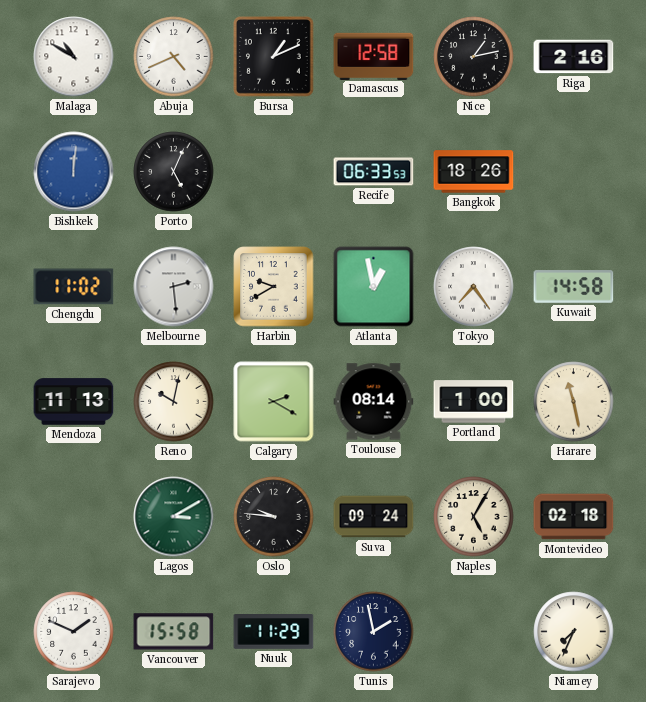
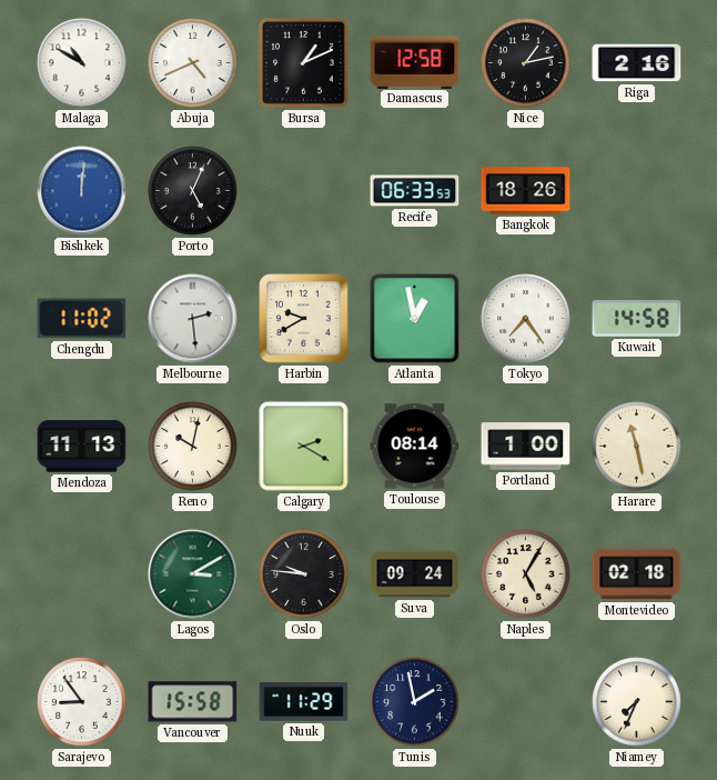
Sarajevo: 1:49 -> 8:54
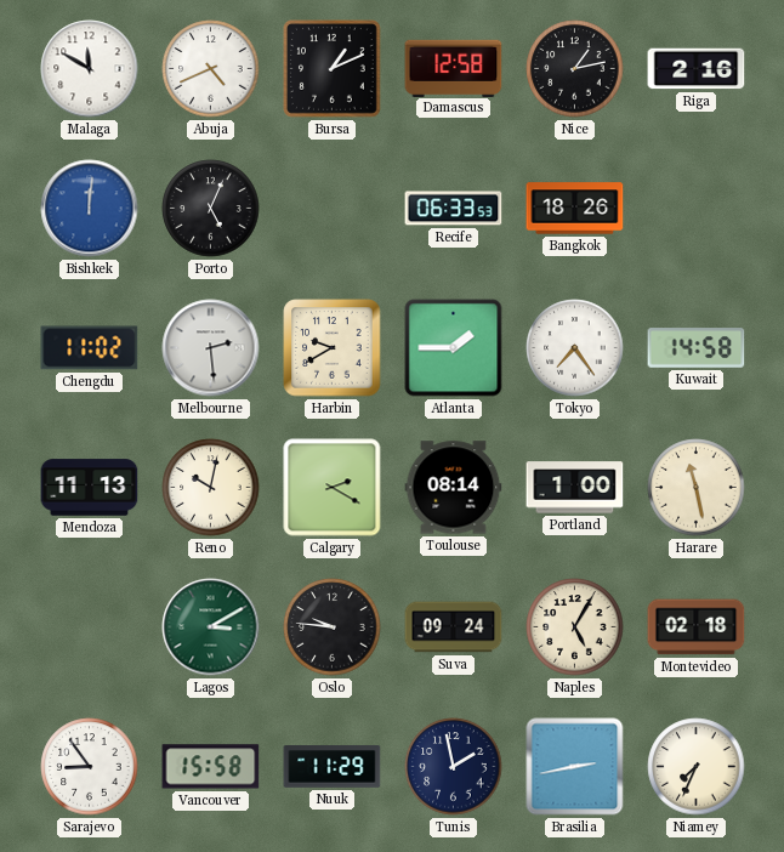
Malaga: 10:50 -> 11:50
Atlanta: 12:58 -> 1:45
Brasilia: none -> 2:43
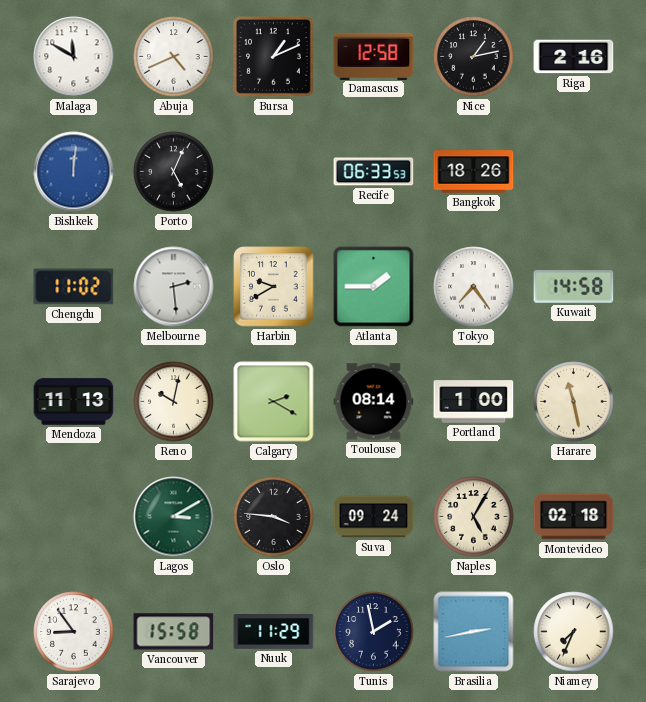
Oslo: 9:46 -> 3:46
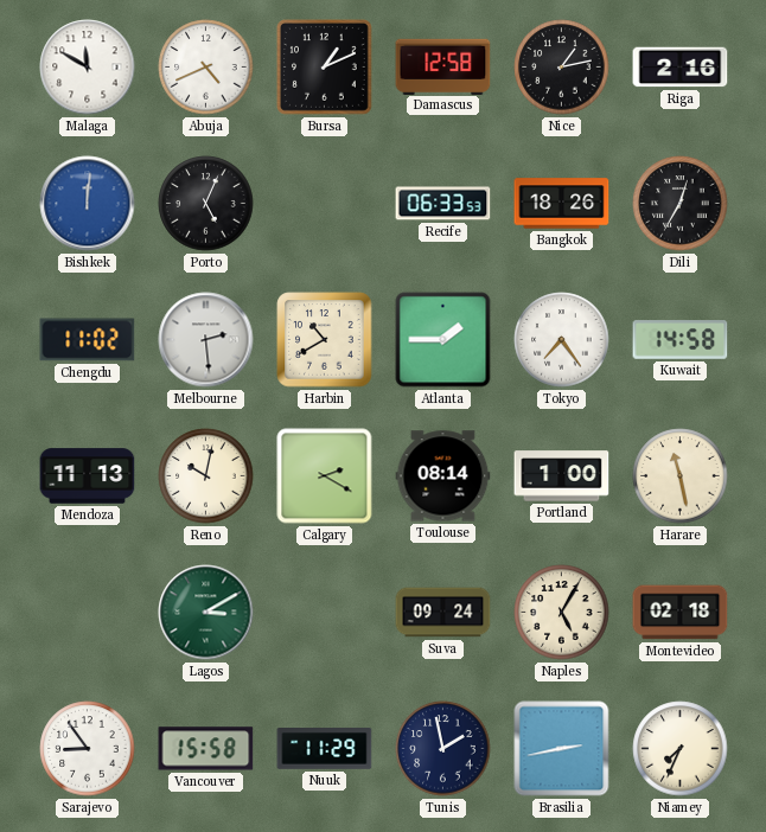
Dili: none -> 12:35
Harbin: 9:40 -> 10:40
Oslo: 3:46 -> none
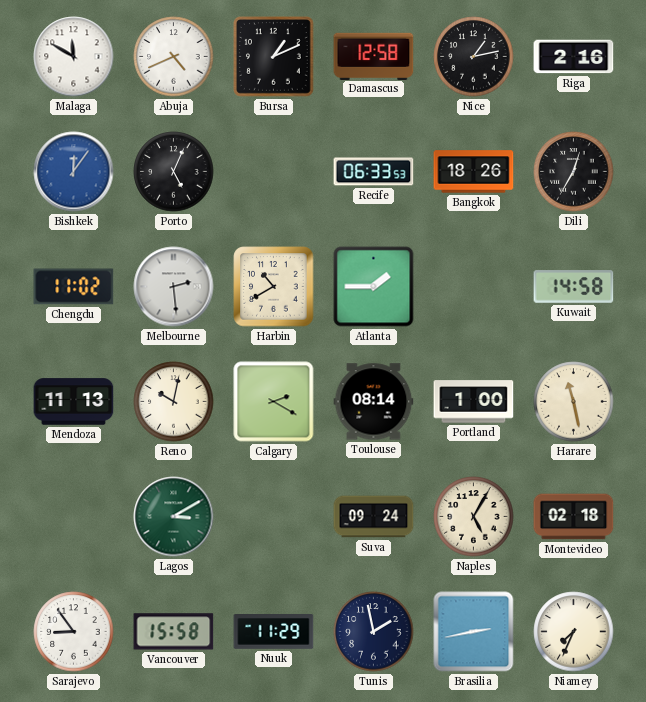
Bishkek: 12:01 -> 12:06
Tokyo: 7:24 -> none
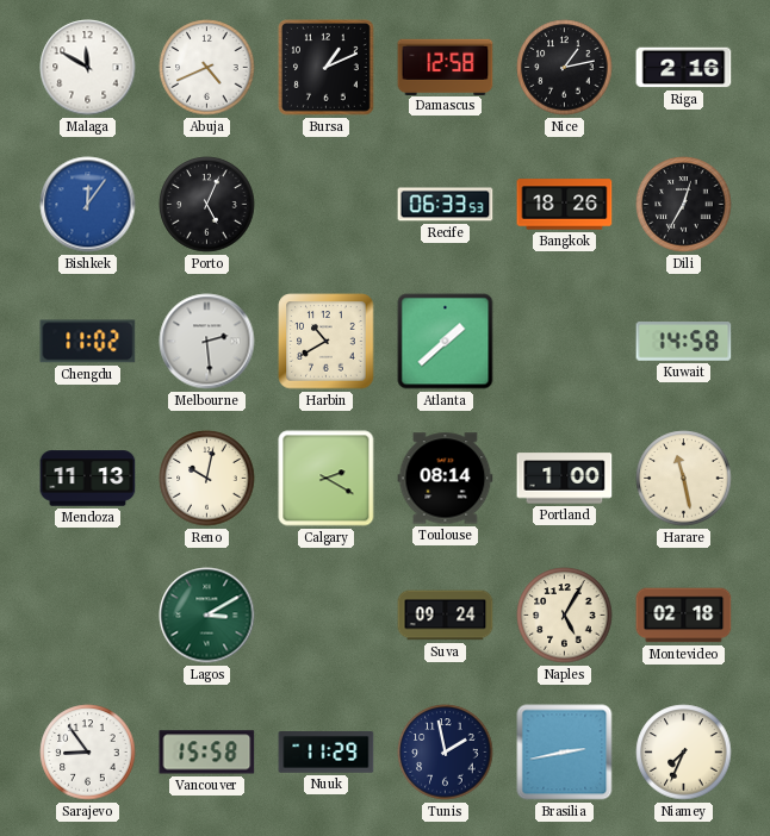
Atlanta: 1:45 -> 1:38
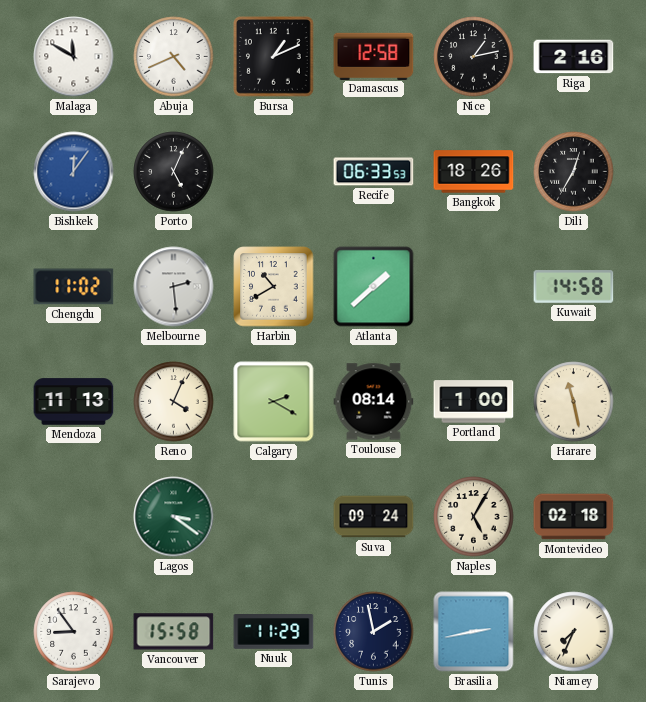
Reno: 10:02 -> 4:04
Lagos: 3:10 -> 3:21
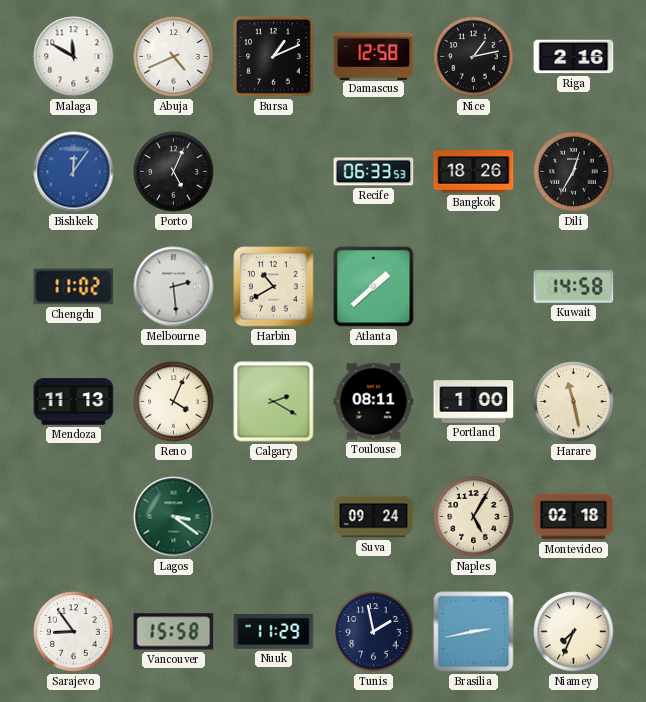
Toulouse: 08:14 -> 08:11
